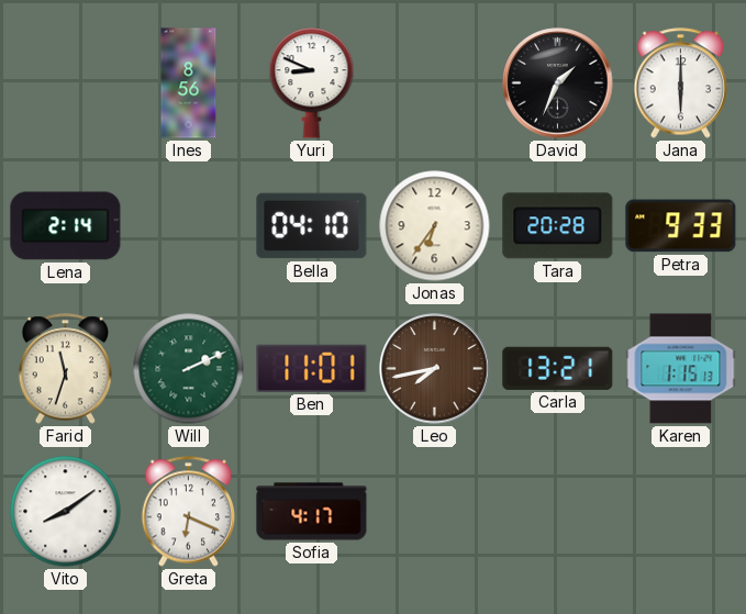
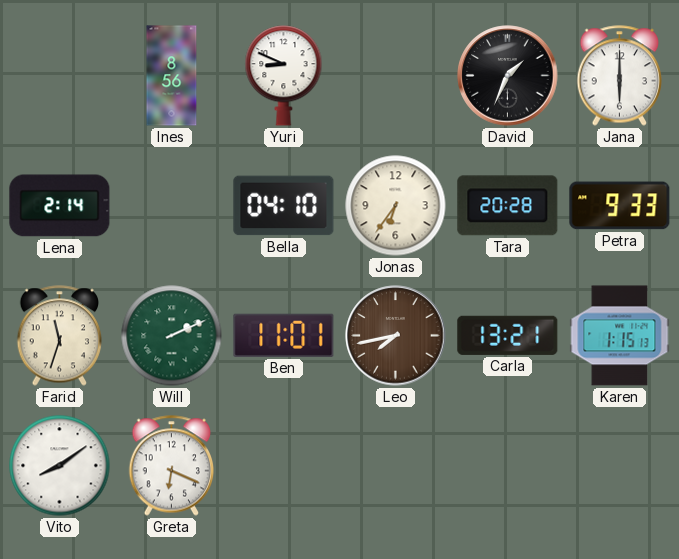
Sofia: 4:17 -> none
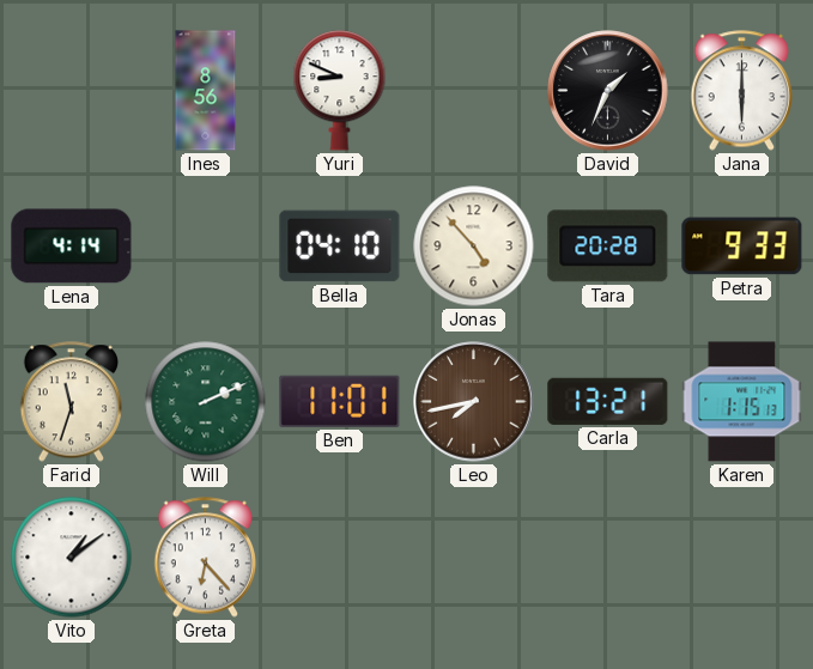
Lena: 2:14 -> 4:14
Jonas: 6:36 -> 4:53
Vito: 8:09 -> 1:09
Greta: 6:19 -> 6:23
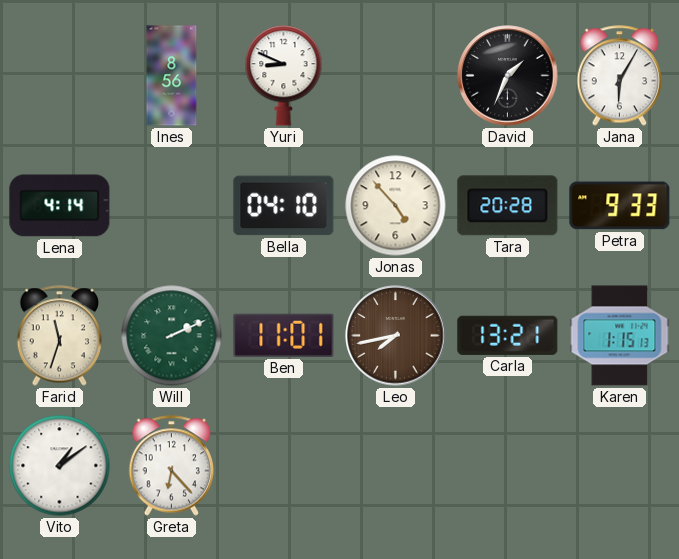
Jana: 6:00 -> 6:05
